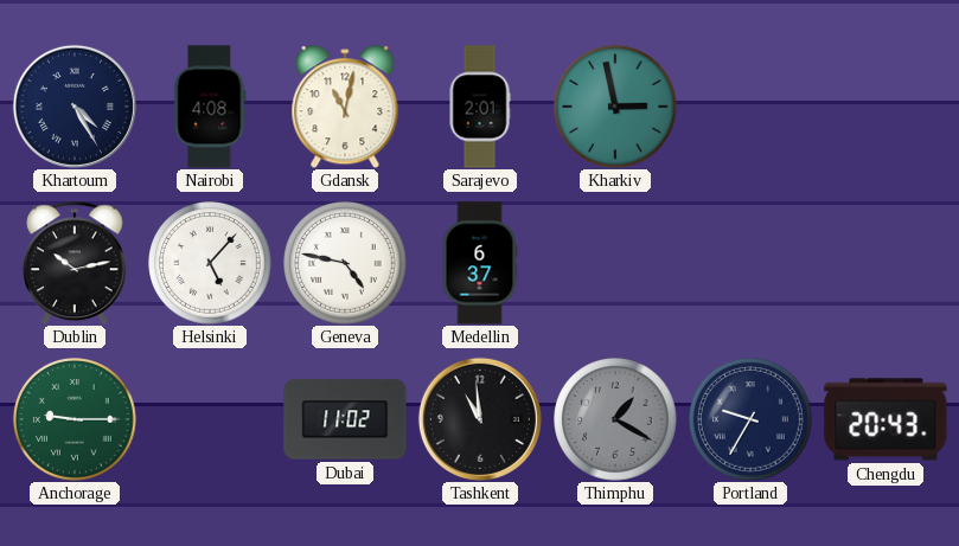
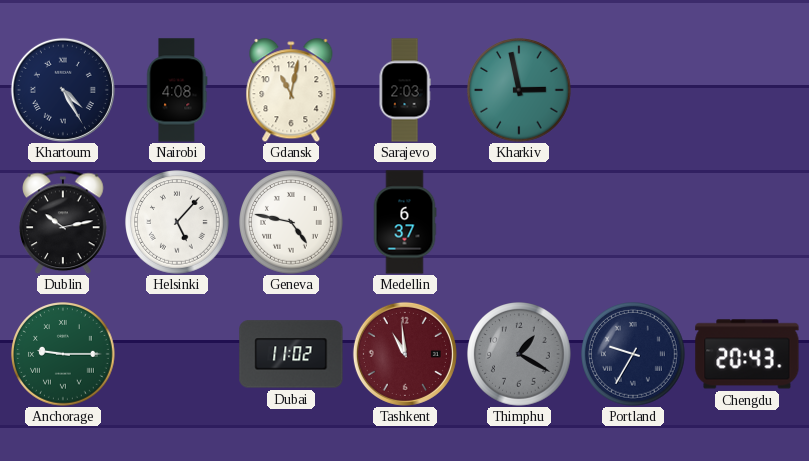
Sarajevo: 2:01 -> 2:03
Tashkent dial: black -> burgundy
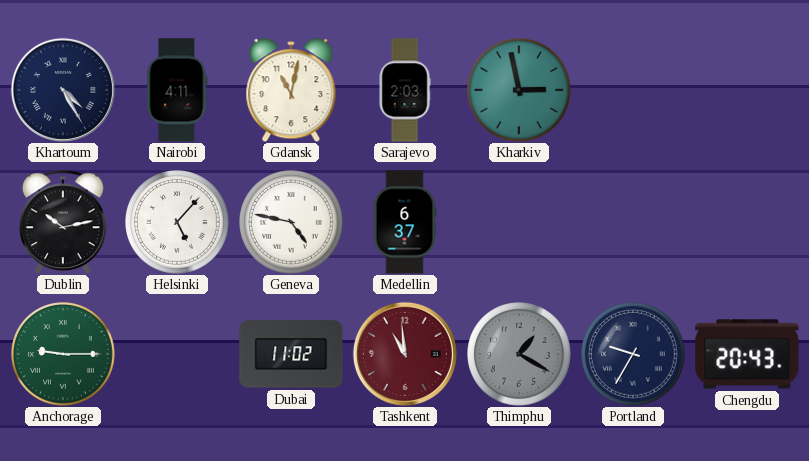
Nairobi: 4:08 -> 4:11
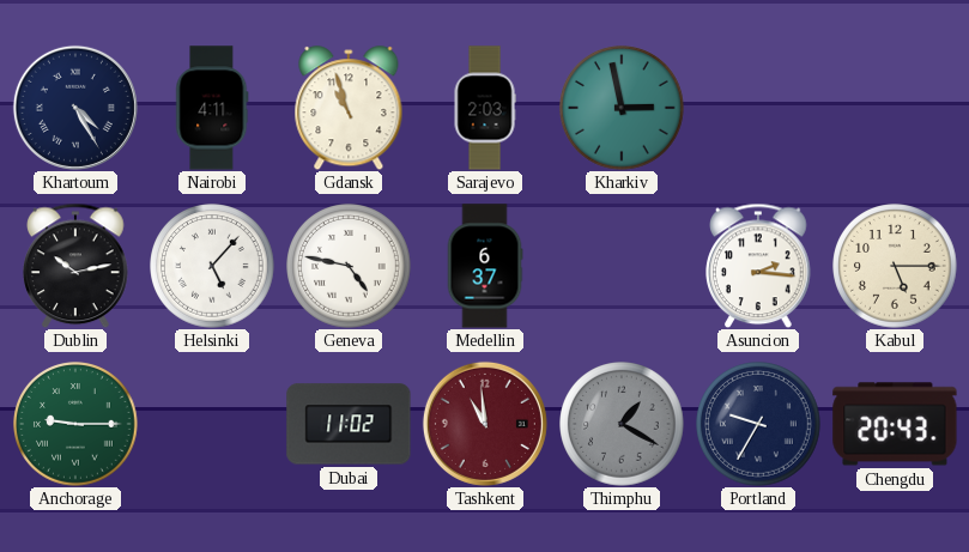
Gdansk: 11:02 -> 10:57
Asuncion: none -> 2:16
Kabul: none -> 5:15
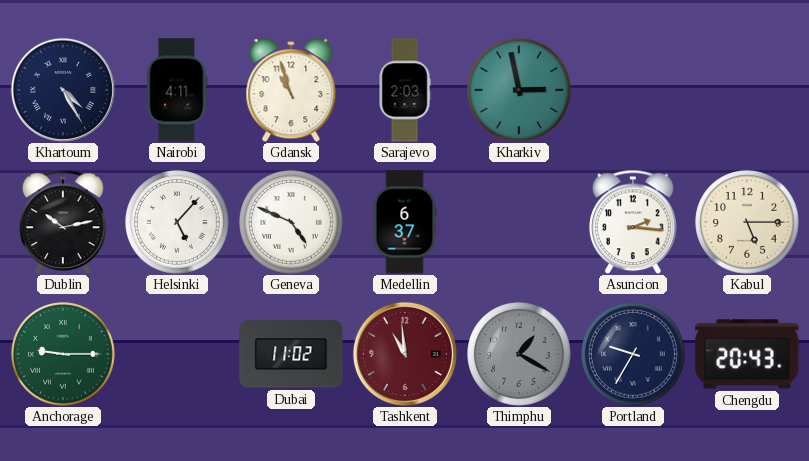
Geneva: 4:47 -> 4:49
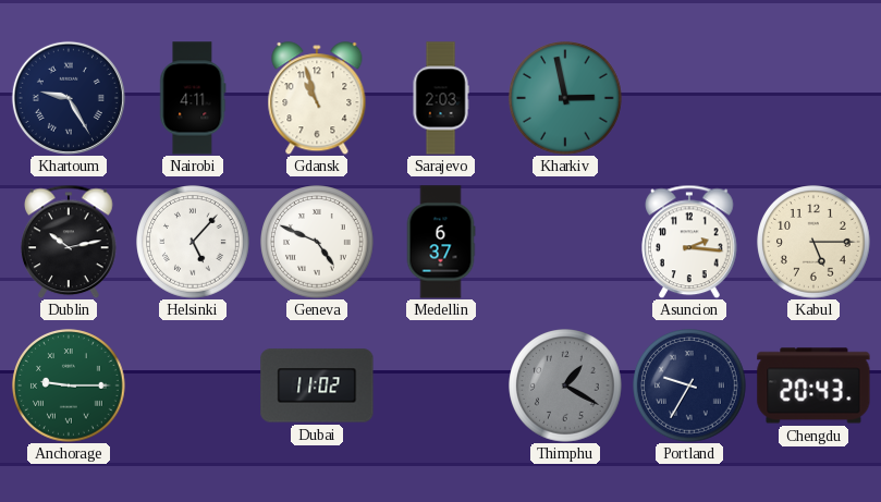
Khartoum: 4:25 -> 9:25
Tashkent: 10:59 -> none
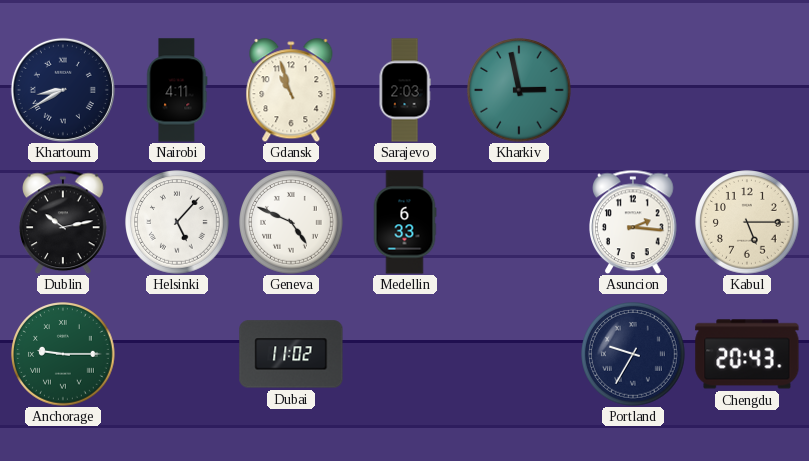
Khartoum: 9:25 -> 8:40
Medellin: 6:37 -> 6:33
Thimphu: 1:20 -> none
